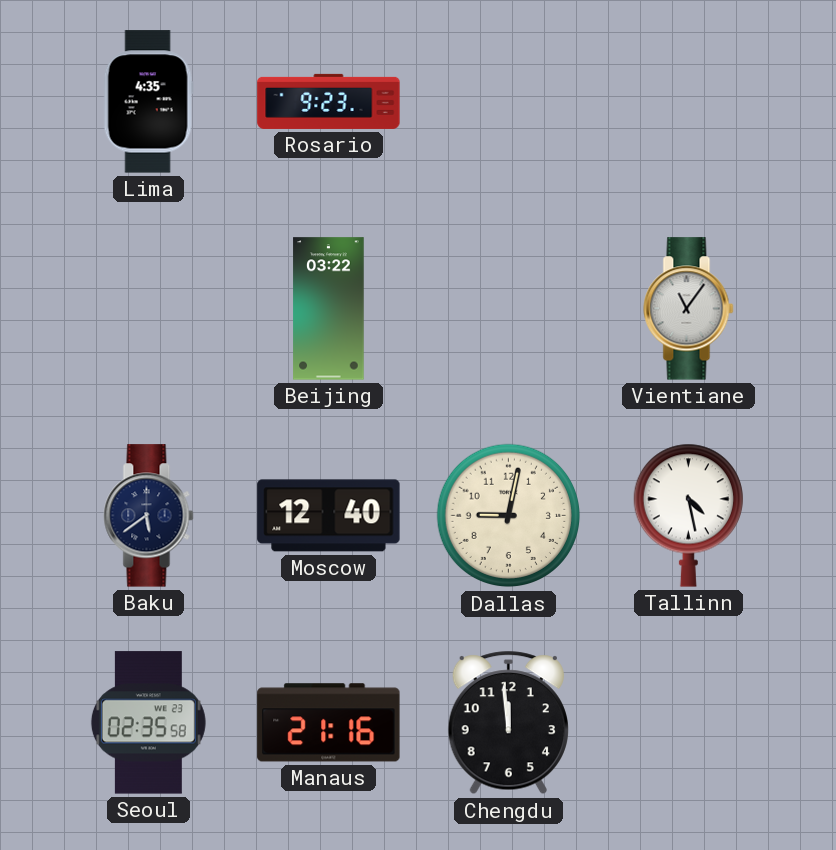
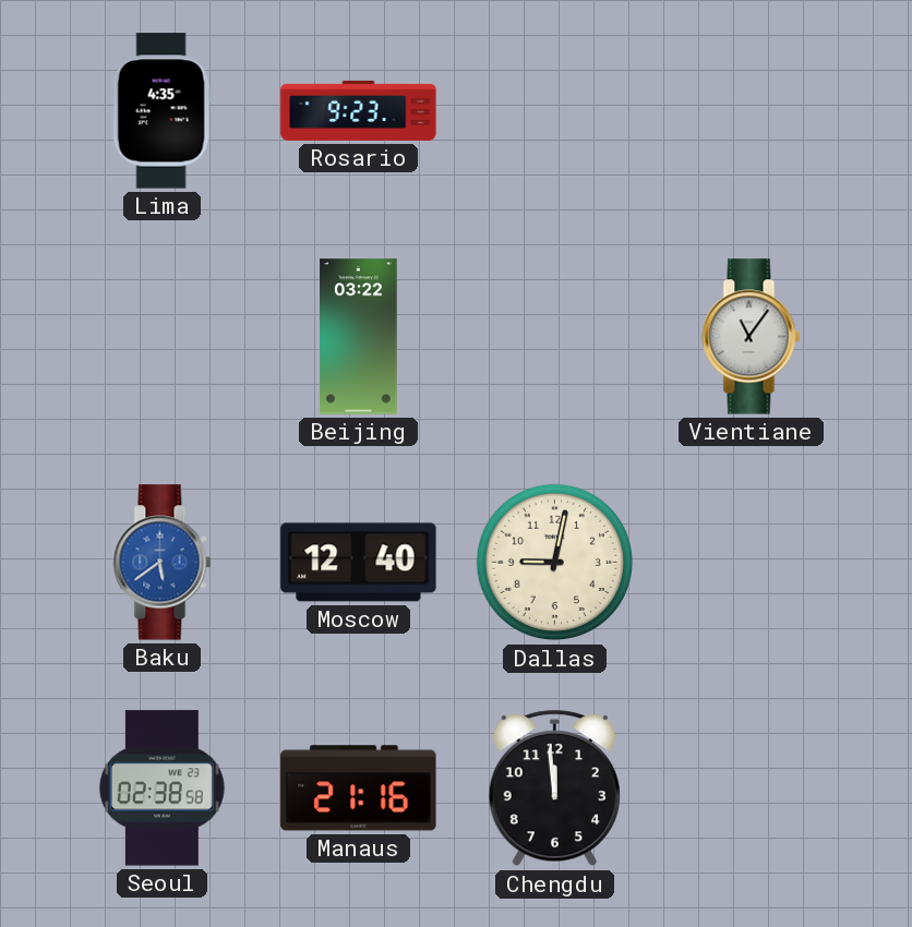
Baku dial: navy -> blue
Tallinn: 4:28 -> none
Seoul: 02:35 -> 02:38
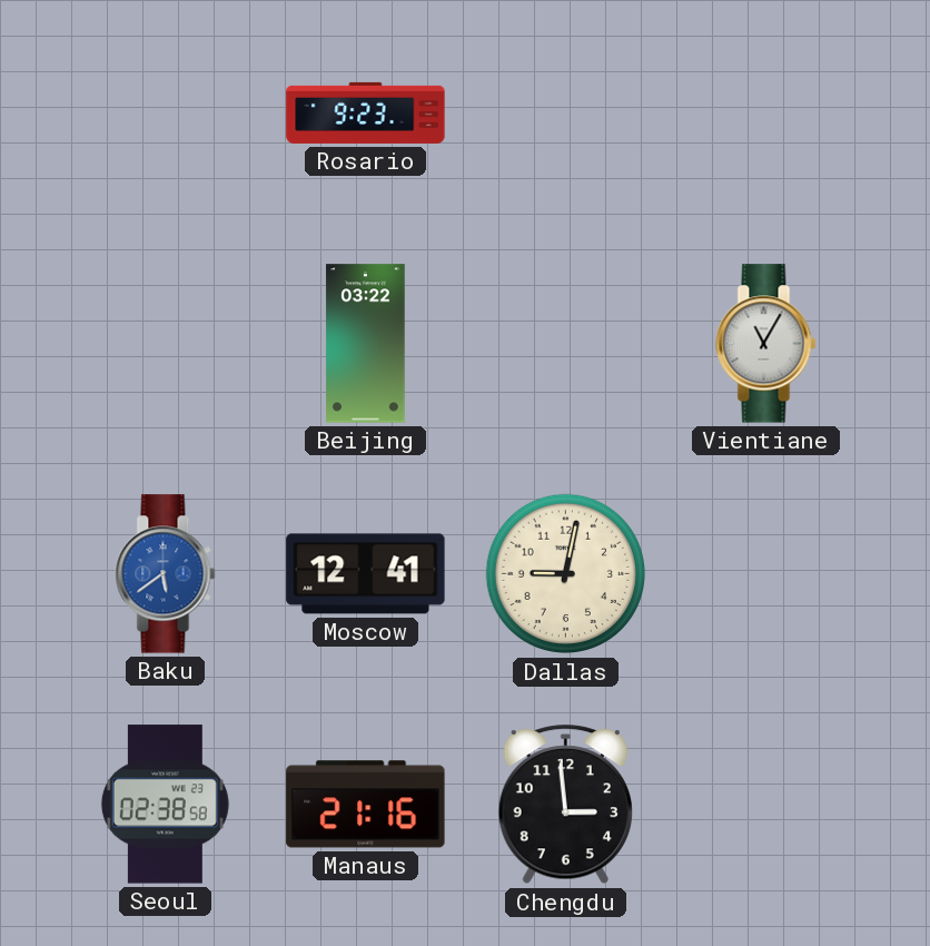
Lima: 4:35 -> none
Vientiane: 11:06 -> 11:05
Moscow: 12:40 -> 12:41
Chengdu: 11:59 -> 2:59
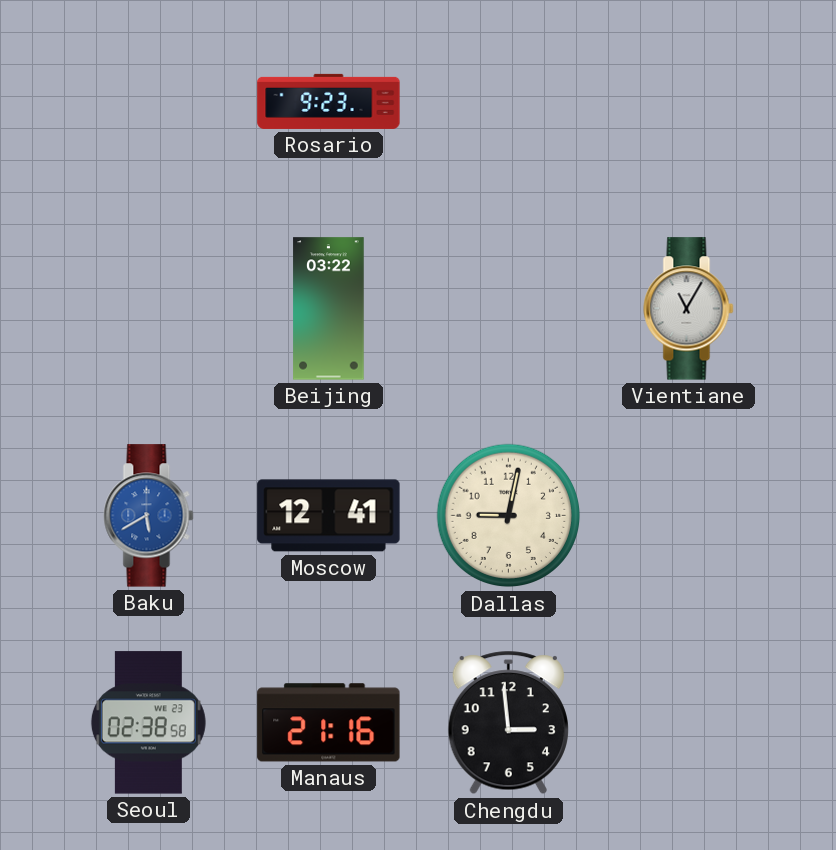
Baku: 5:39 -> 5:40
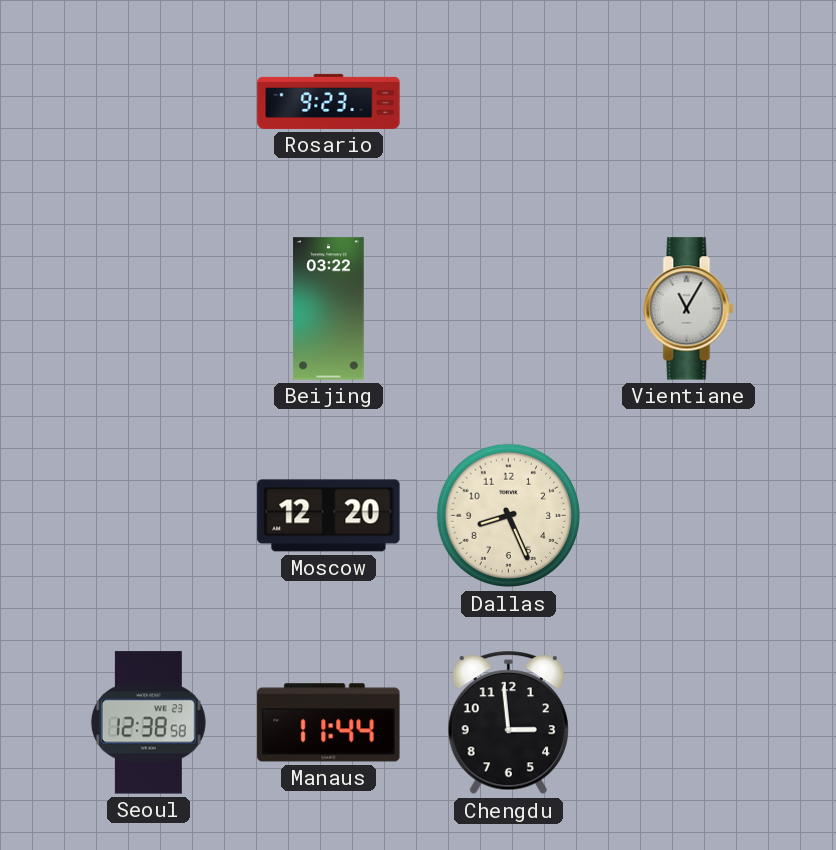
Baku: 5:40 -> none
Moscow: 12:41 -> 12:20
Dallas: 9:02 -> 8:26
Seoul: 02:38 -> 12:38
Manaus: 21:16 -> 11:44
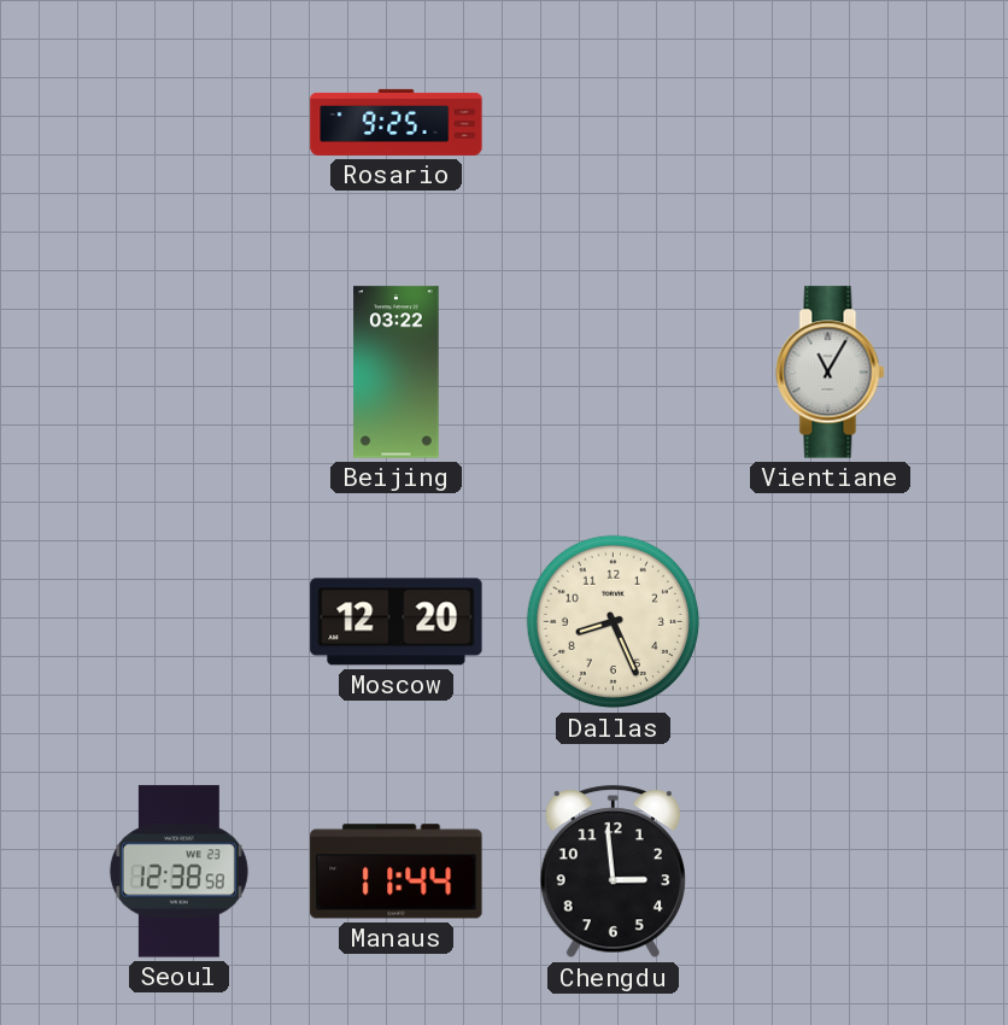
Rosario: 9:23 -> 9:25
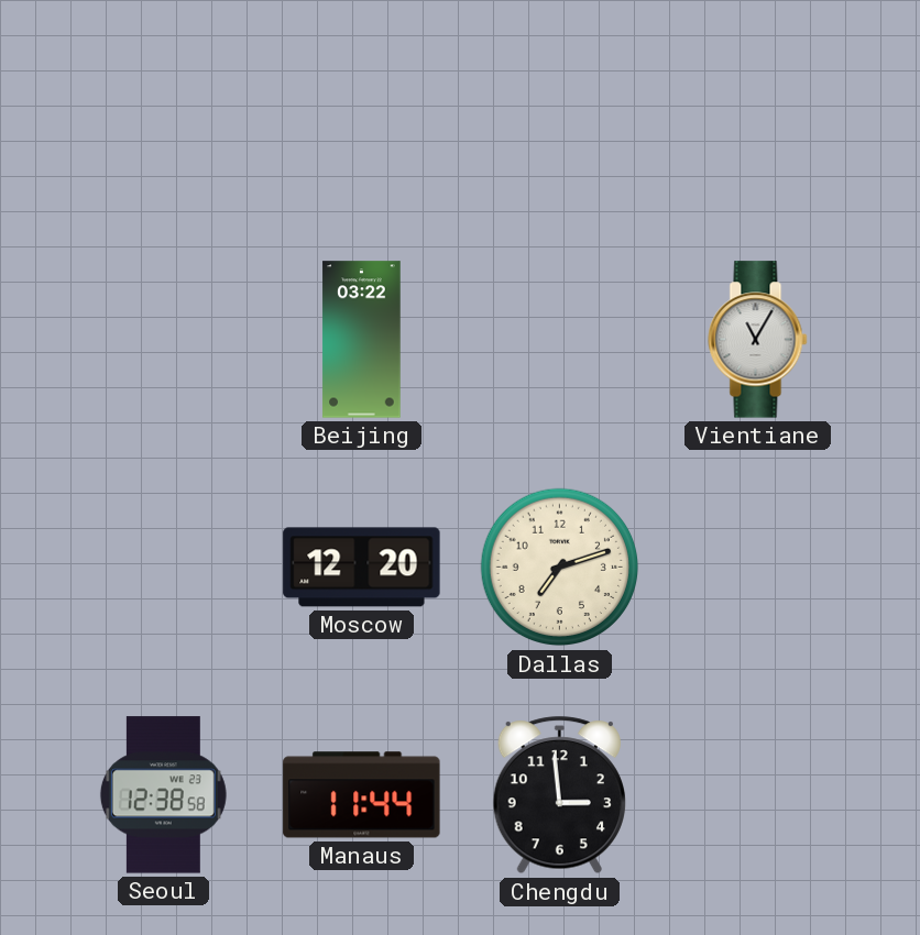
Rosario: 9:25 -> none
Dallas: 8:26 -> 7:12
